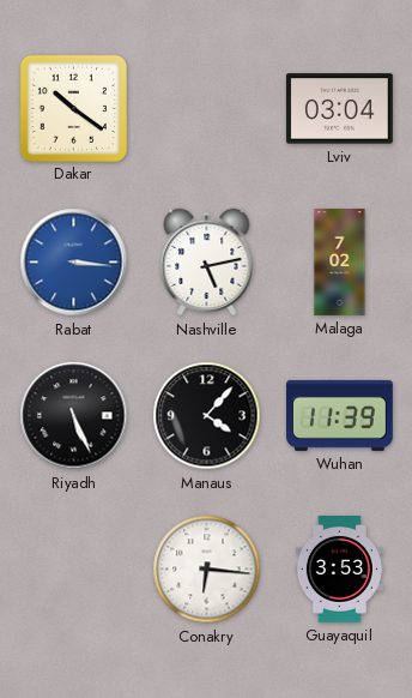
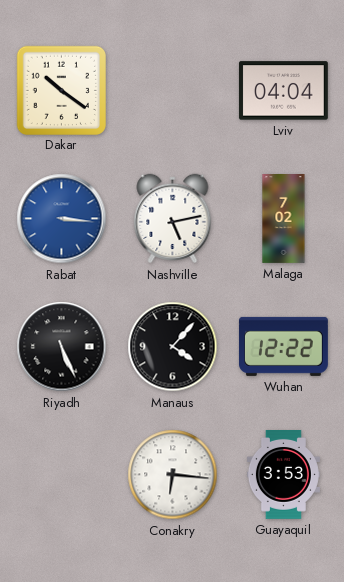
Lviv: 03:04 -> 04:04
Wuhan: 11:39 -> 12:22
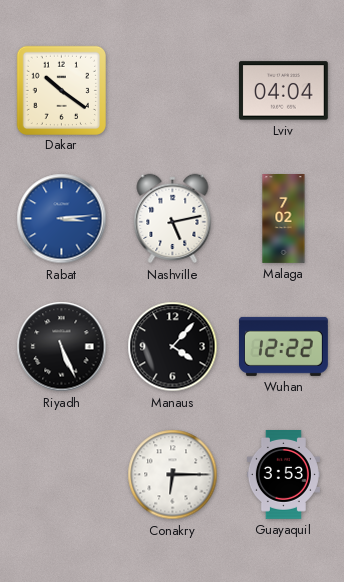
Rabat: 3:16 -> 3:14
Conakry: 6:16 -> 6:15
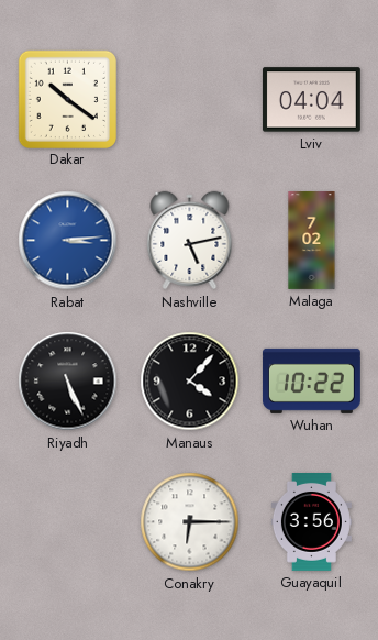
Wuhan: 12:22 -> 10:22
Guayaquil: 3:53 -> 3:56
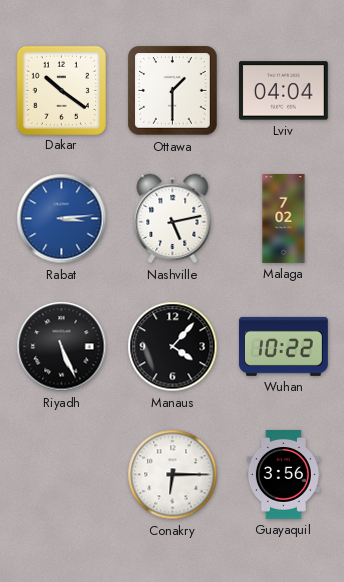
Ottawa: none -> 1:30
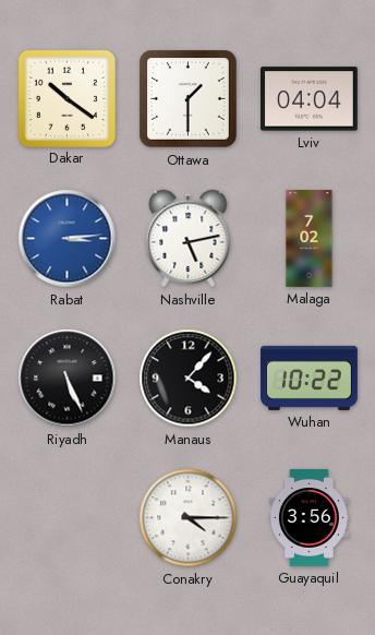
Conakry: 6:15 -> 4:15
